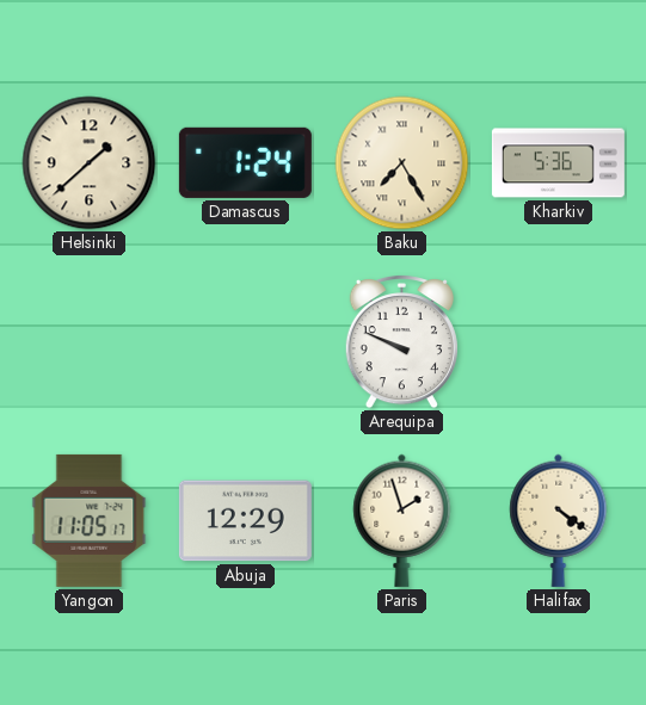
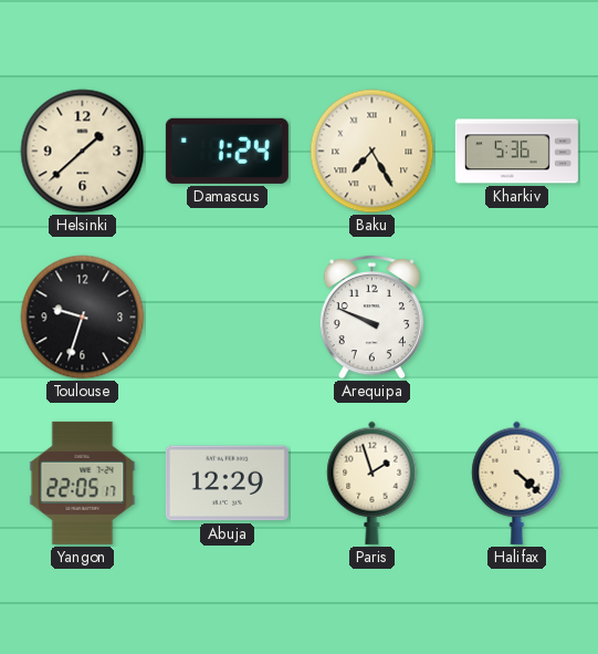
Toulouse: none -> 9:33
Yangon: 11:05 -> 22:05
Halifax: 4:21 -> 4:22
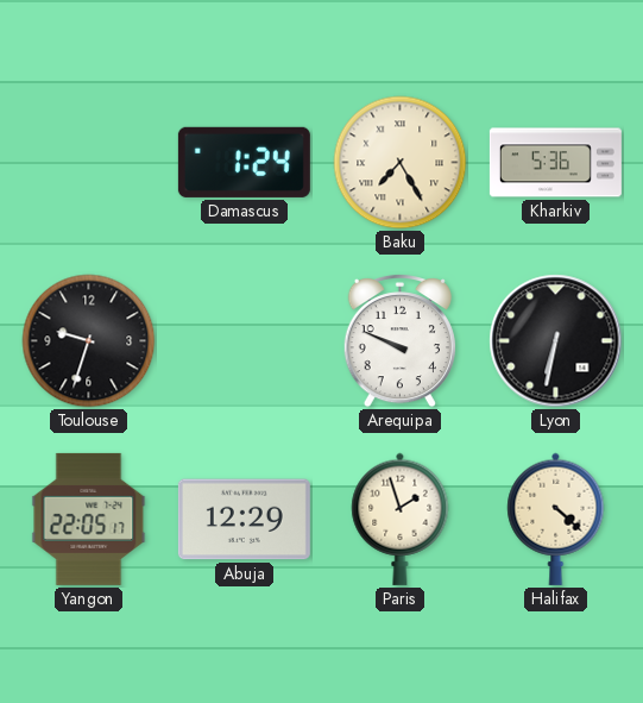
Helsinki: 1:38 -> none
Lyon: none -> 6:32
